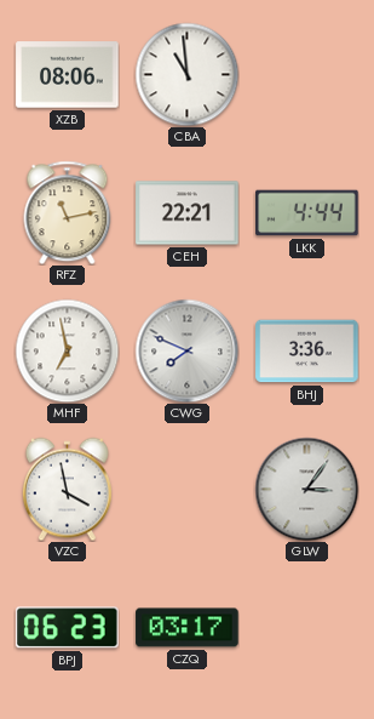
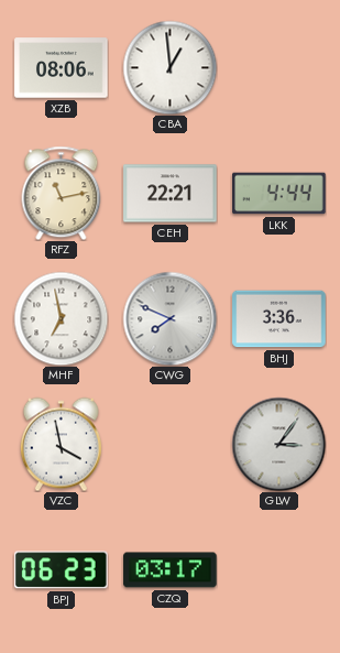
CBA: 10:59 -> 12:59
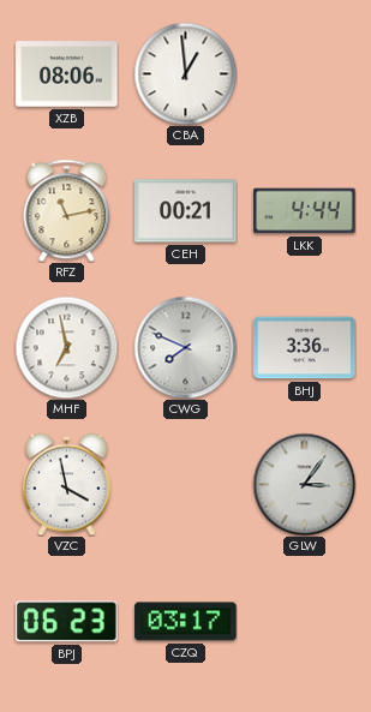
CEH: 22:21 -> 00:21
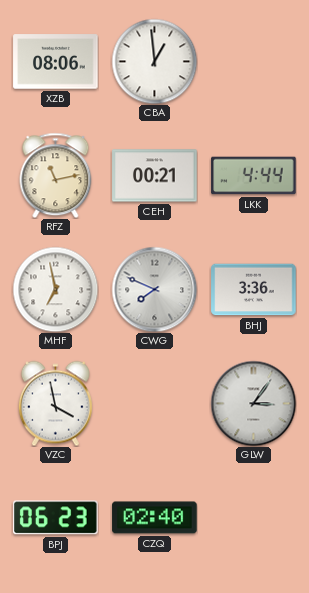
CZQ: 03:17 -> 02:40
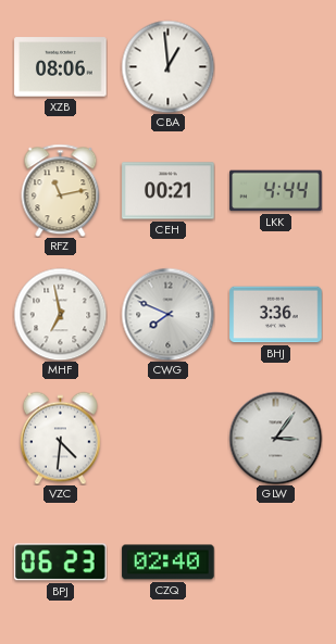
VZC: 3:58 -> 4:31
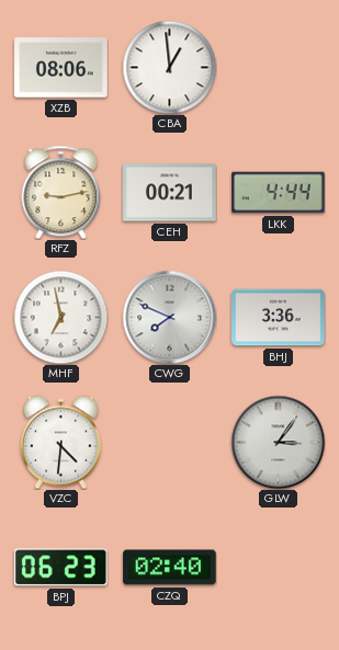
RFZ: 11:13 -> 9:13
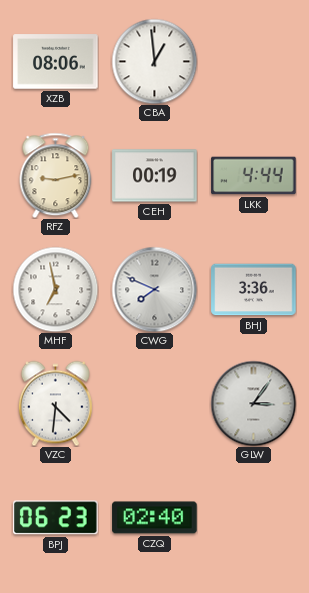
CEH: 00:21 -> 00:19
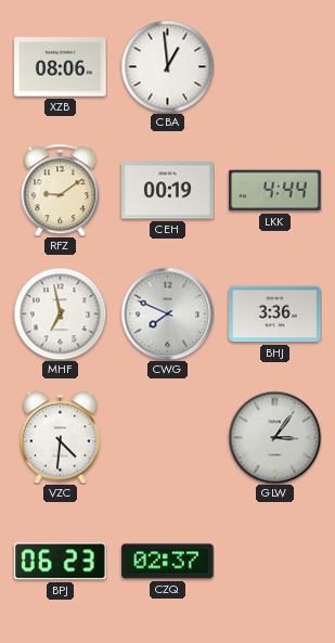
RFZ: 9:13 -> 9:09
CZQ: 02:40 -> 02:37
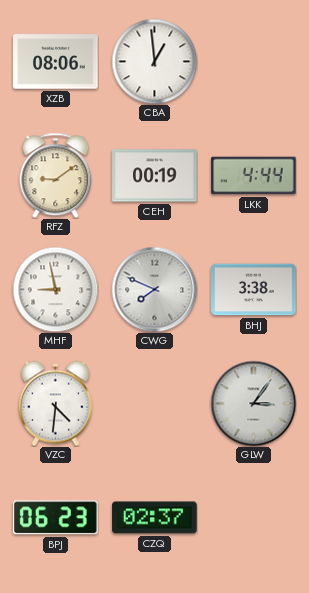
MHF: 6:58 -> 8:58
BHJ: 3:36 -> 3:38
